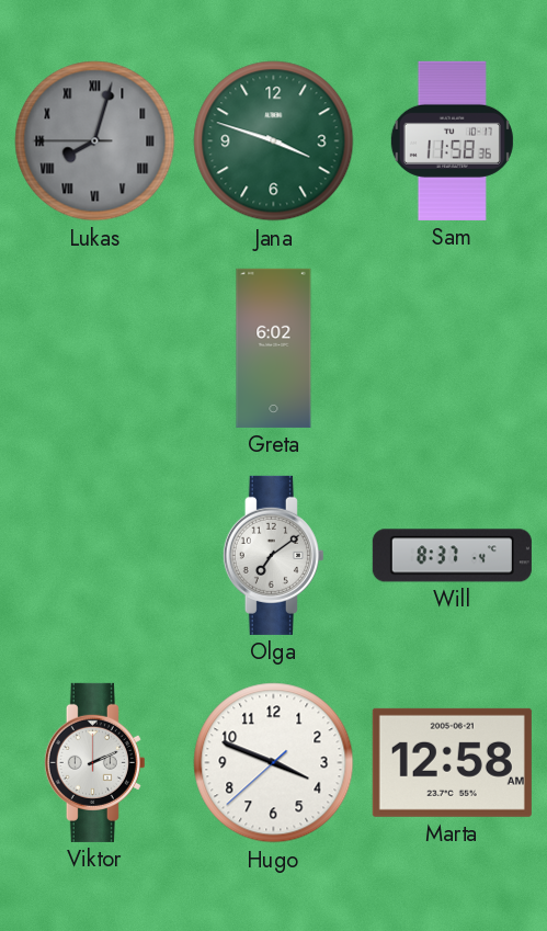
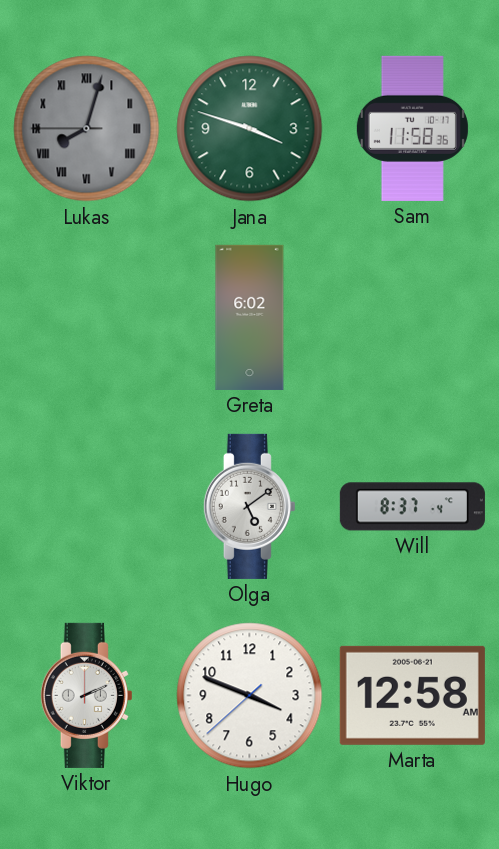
Olga: 7:09 -> 5:09
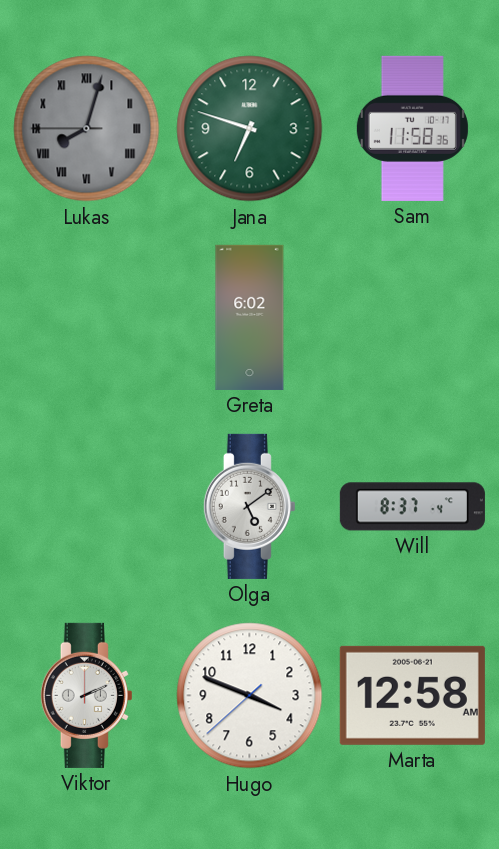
Jana: 3:48 -> 6:48
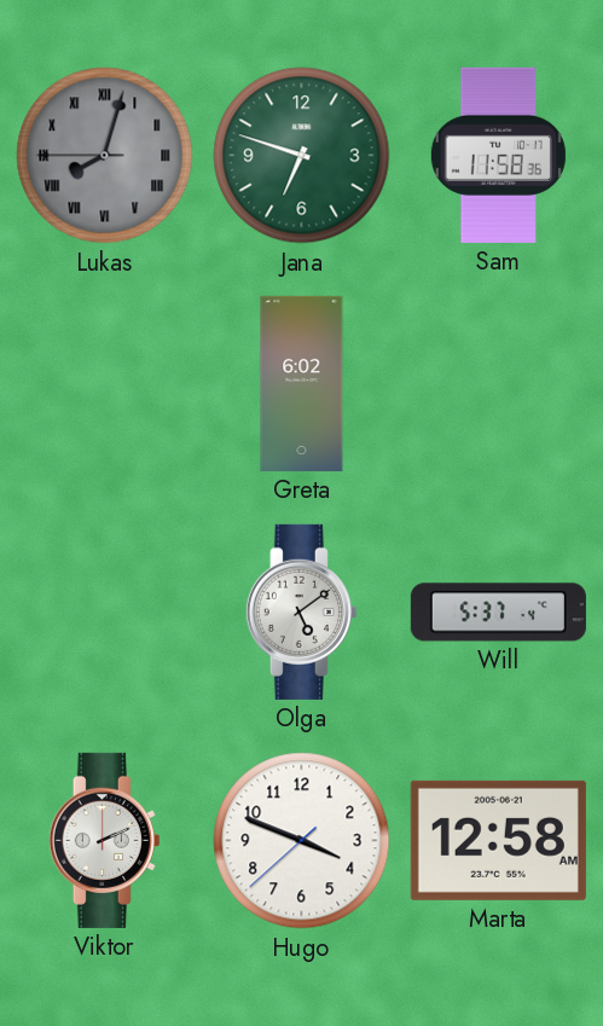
Will: 8:37 -> 5:37
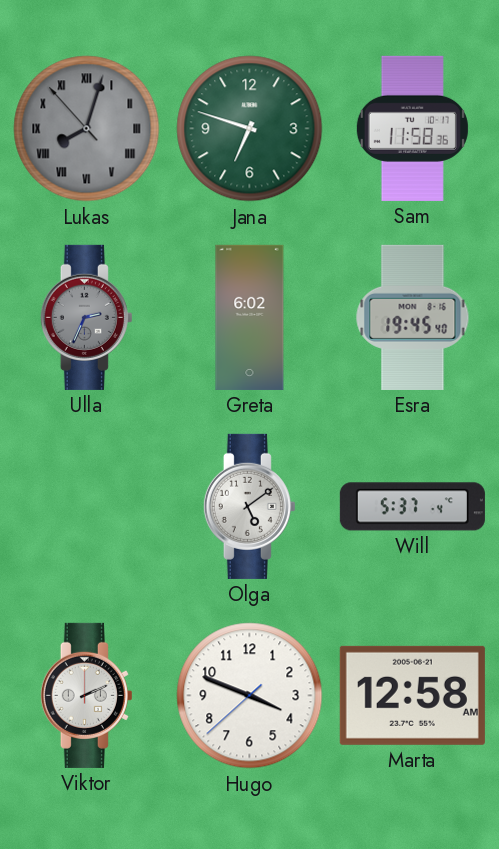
Lukas: 8:02:45 -> 8:02:53
Ulla: none -> 2:34
Esra: none -> 19:45
